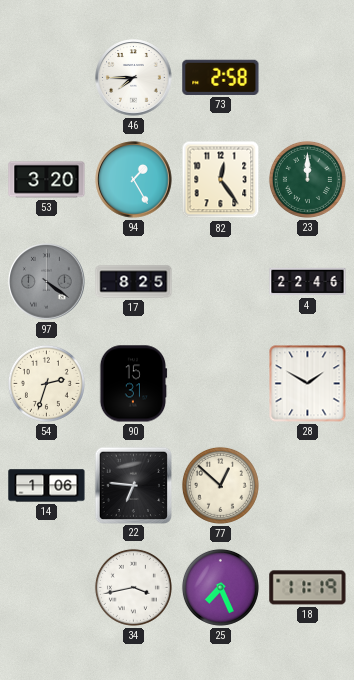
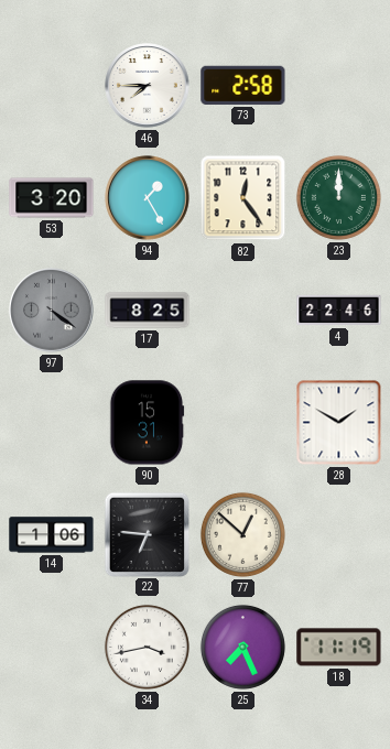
54: 2:33 -> none
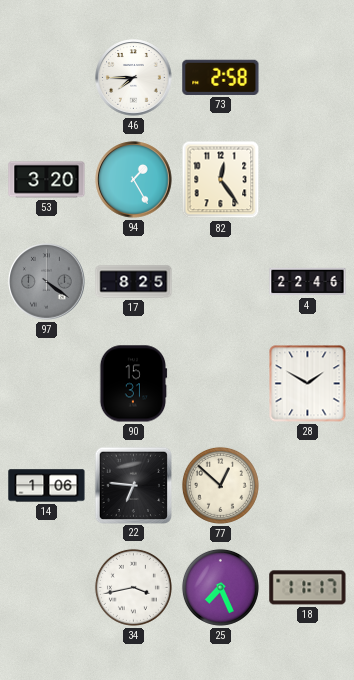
23: 12:00 -> none
18: 11:19 -> 11:17
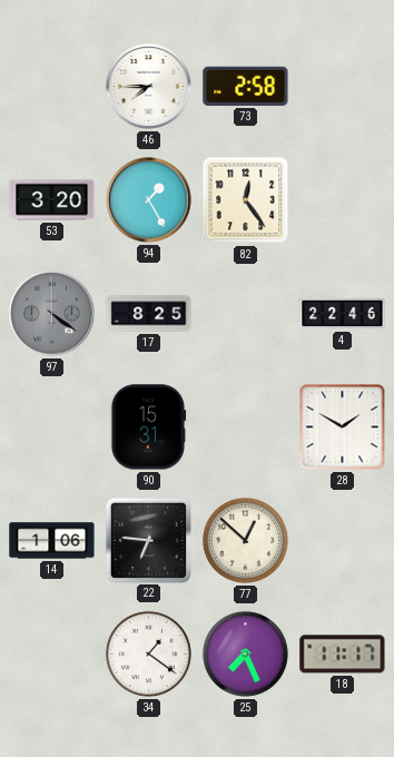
34: 3:43 -> 1:21
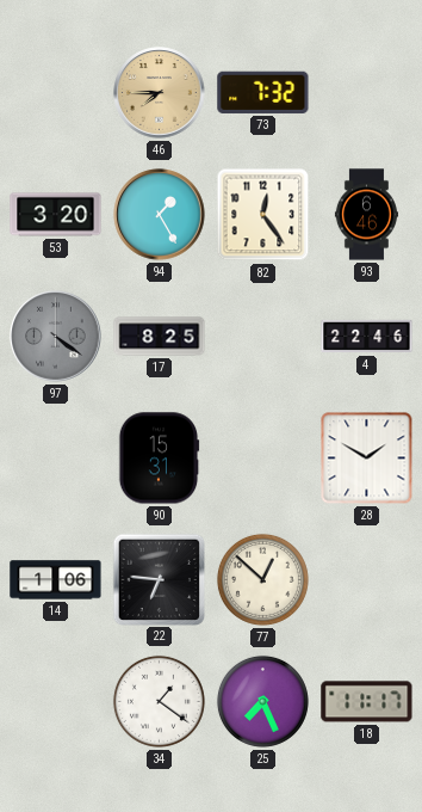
46 dial: white -> champagne
73: 2:58 -> 7:32
93: none -> 6:46
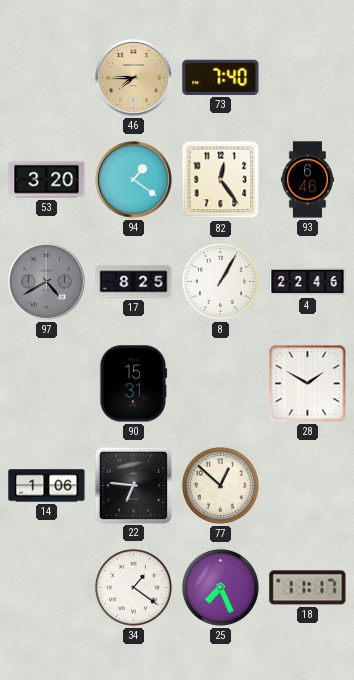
73: 7:32 -> 7:40
94: 1:25 -> 1:21
97: 4:21 -> 4:40
8: none -> 1:05
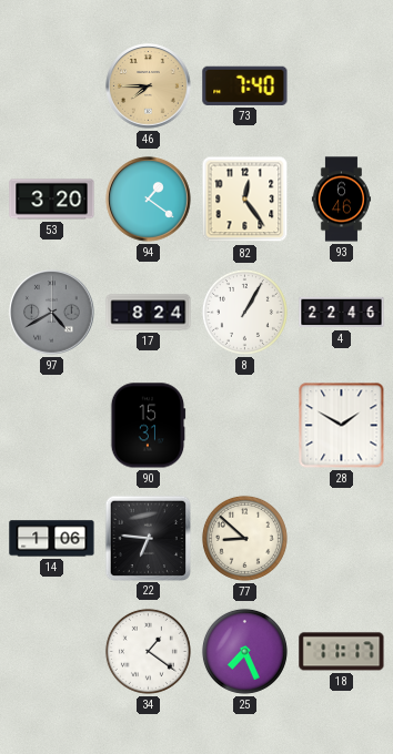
17: 8:25 -> 8:24
77: 12:52 -> 8:52
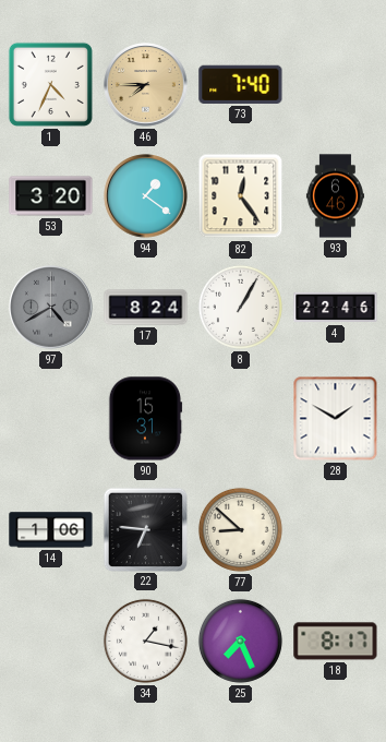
1: none -> 4:34
34: 1:21 -> 1:17
18: 11:17 -> 8:17
